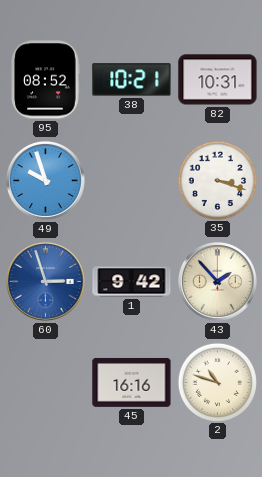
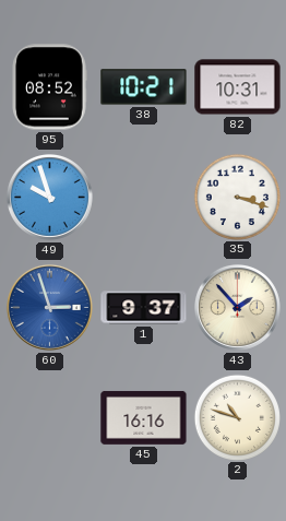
1: 9:42 -> 9:37
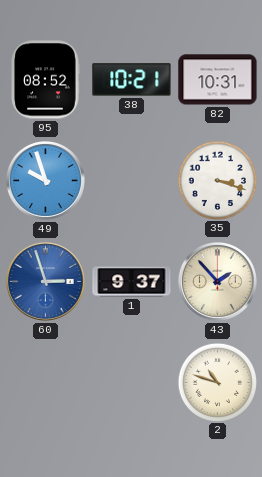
45: 16:16 -> none
